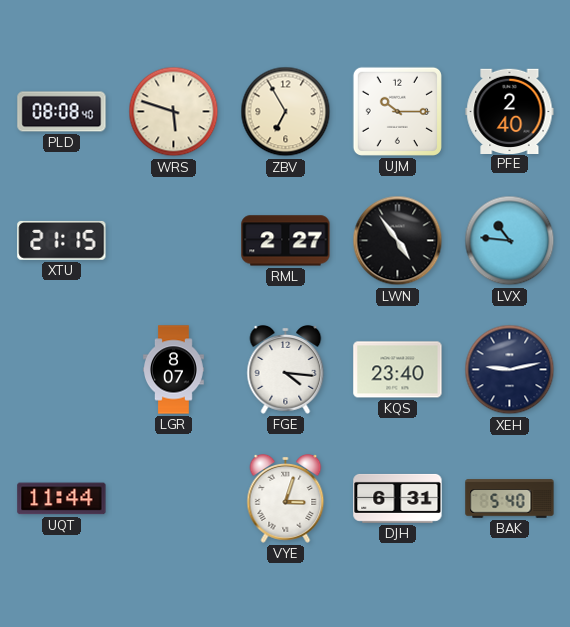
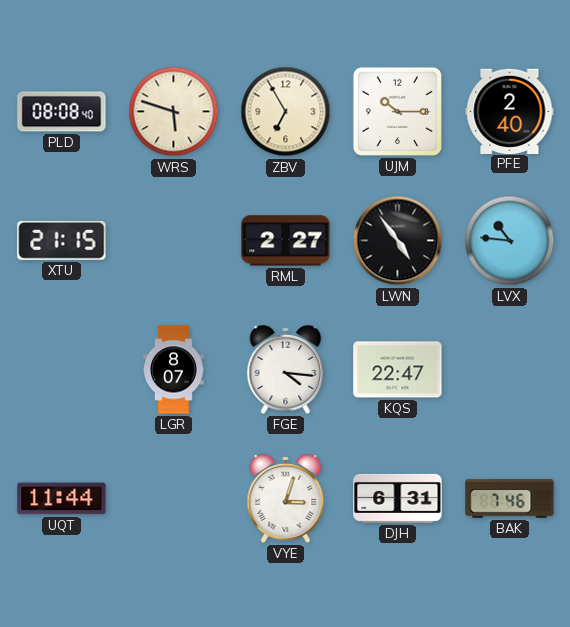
KQS: 23:40 -> 22:47
XEH: 9:13 -> none
BAK: 5:40 -> 7:46
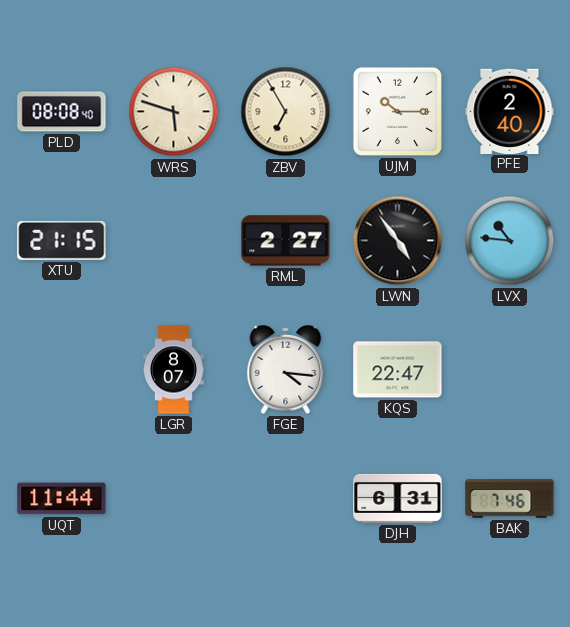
VYE: 3:03 -> none
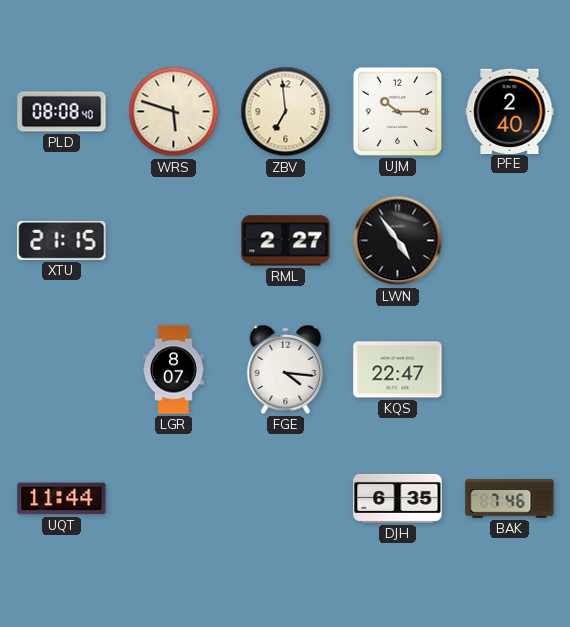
ZBV: 6:55 -> 6:59
LVX: 10:46 -> none
DJH: 6:31 -> 6:35
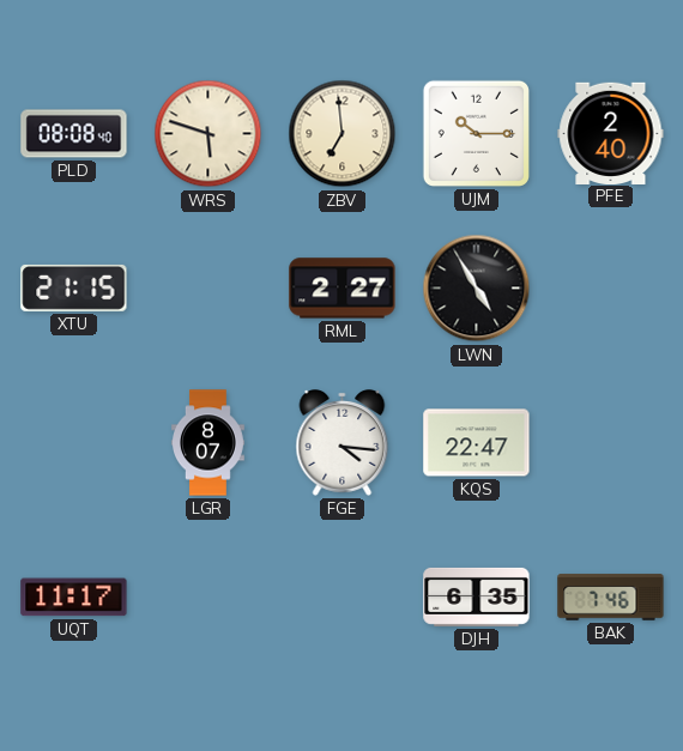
LWN: 4:54 -> 4:55
UQT: 11:44 -> 11:17
